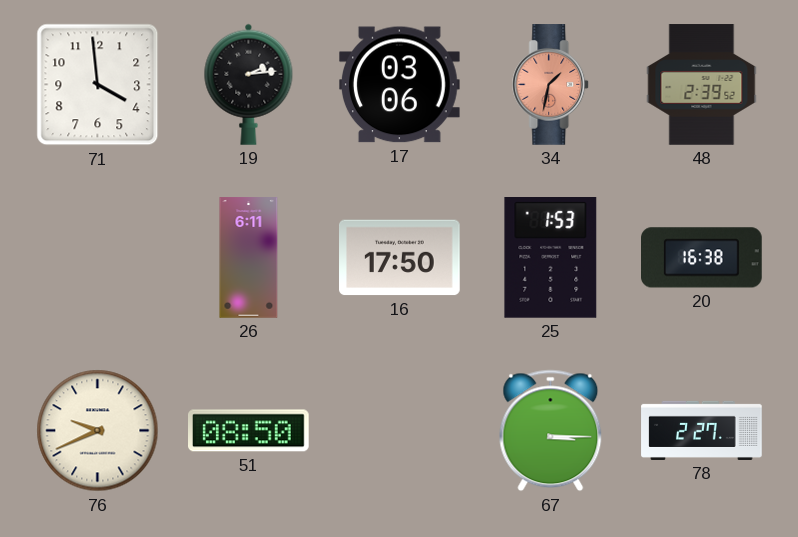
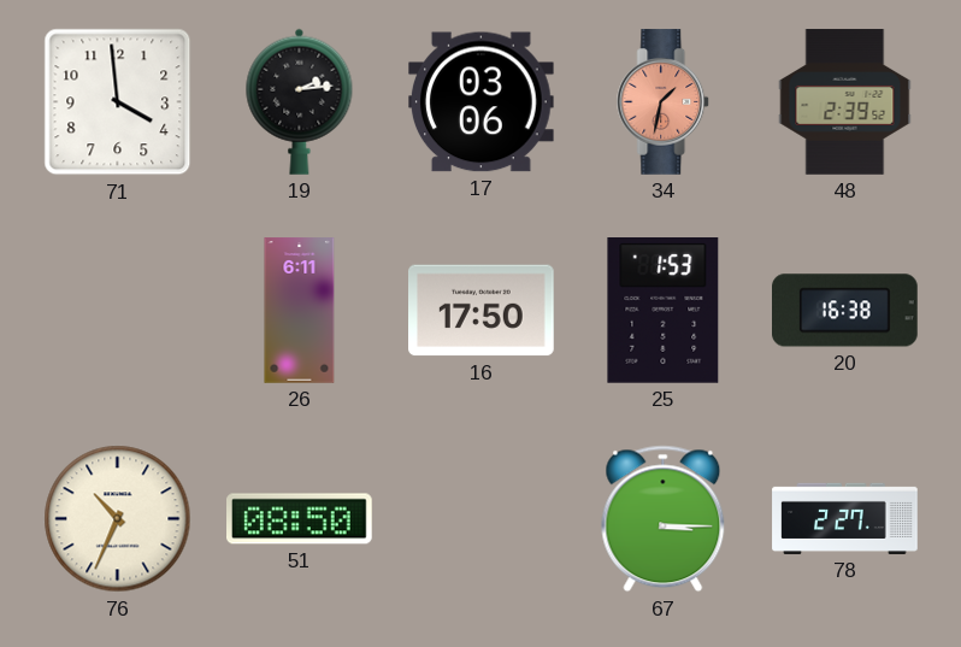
76: 9:41 -> 10:34
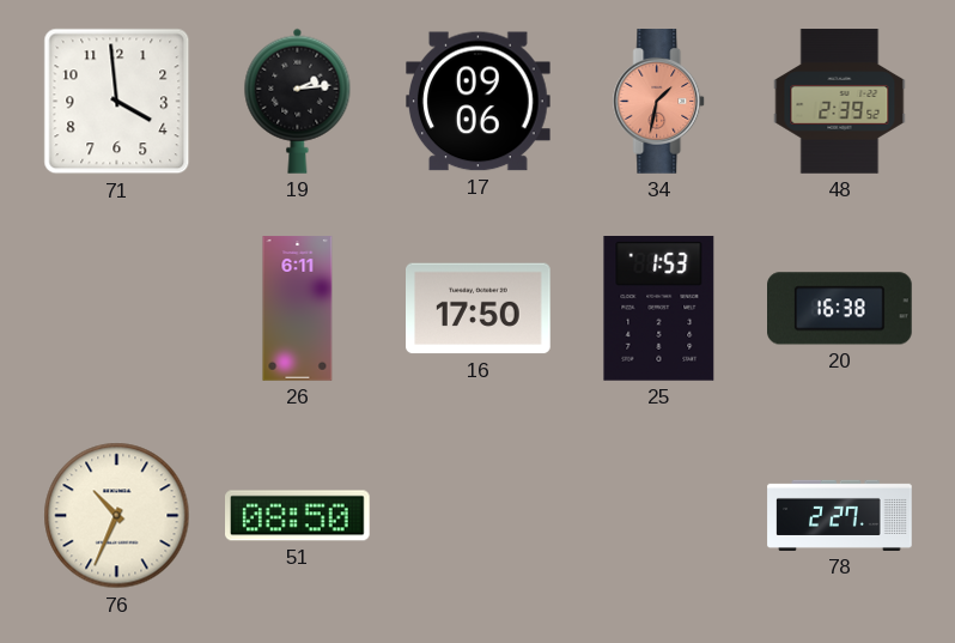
17: 03:06 -> 09:06
67: 3:15 -> none
